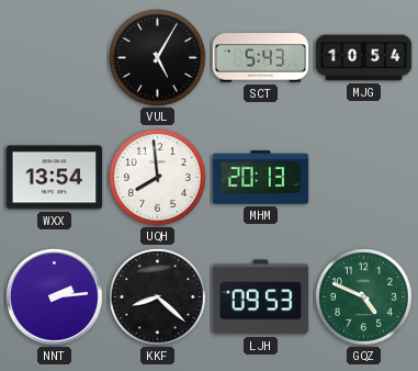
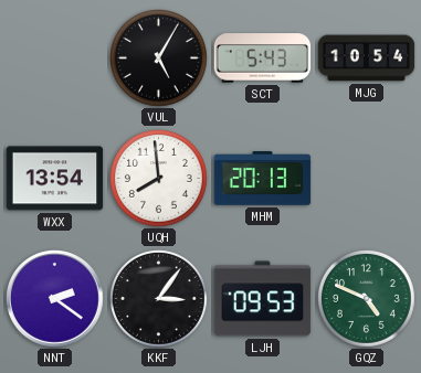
NNT: 2:14 -> 2:21
KKF: 8:22 -> 3:06
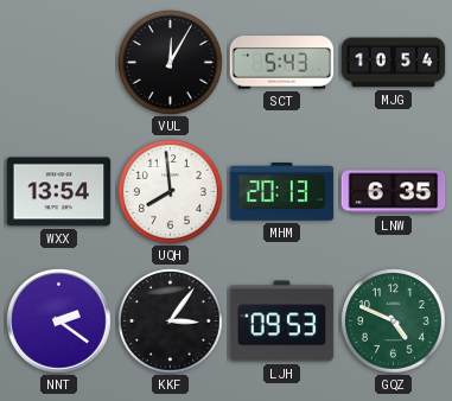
VUL: 5:05 -> 12:05
LNW: none -> 6:35
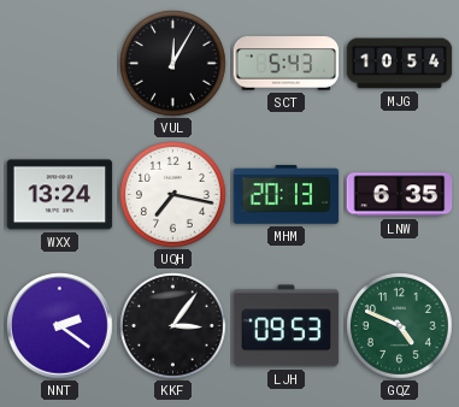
WXX: 13:54 -> 13:24
UQH: 7:59 -> 7:17
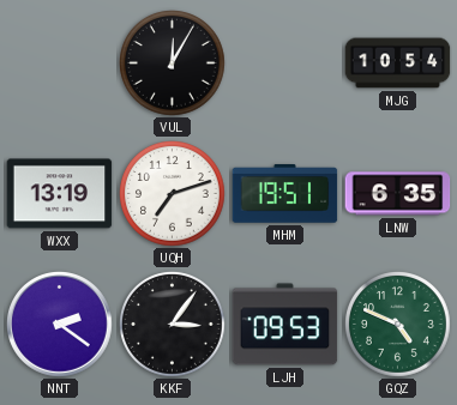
SCT: 5:43 -> none
WXX: 13:24 -> 13:19
UQH: 7:17 -> 7:12
MHM: 20:13 -> 19:51
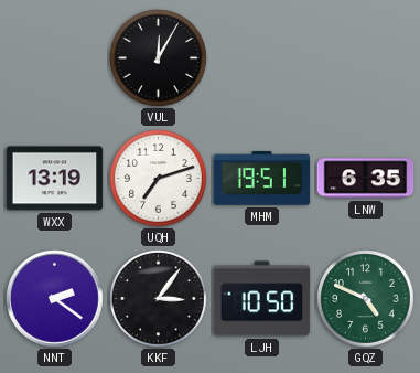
MJG: 10:54 -> none
LJH: 09:53 -> 10:50
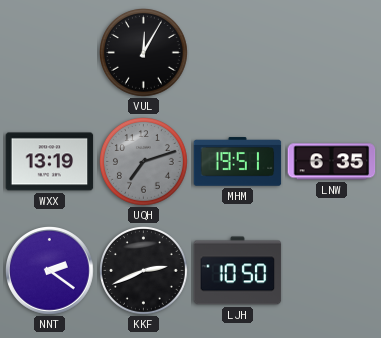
UQH dial: white -> grey
KKF: 3:06 -> 2:41
GQZ: 4:49 -> none
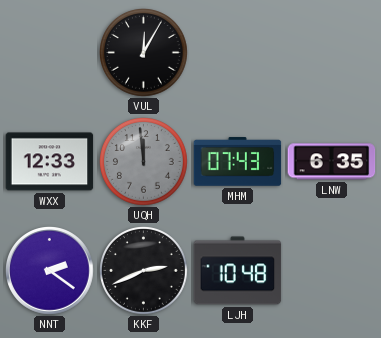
WXX: 13:19 -> 12:33
UQH: 7:12 -> 11:59
MHM: 19:51 -> 07:43
LJH: 10:50 -> 10:48
